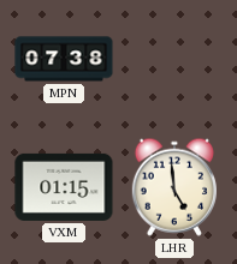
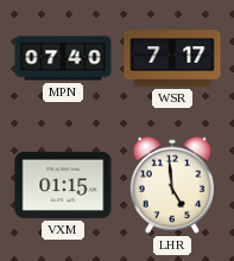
MPN: 07:38 -> 07:40
WSR: none -> 7:17
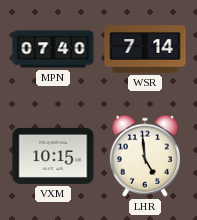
WSR: 7:17 -> 7:14
VXM: 01:15 -> 10:15
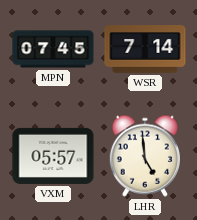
MPN: 07:40 -> 07:45
VXM: 10:15 -> 05:57
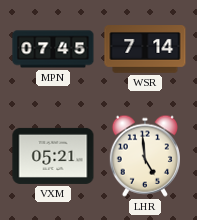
VXM: 05:57 -> 05:21
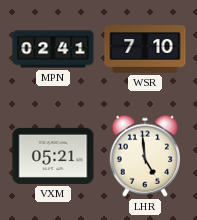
MPN: 07:45 -> 02:41
WSR: 7:14 -> 7:10
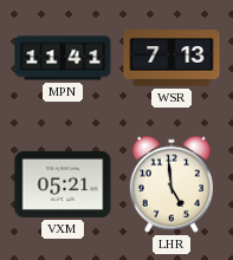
MPN: 02:41 -> 11:41
WSR: 7:10 -> 7:13
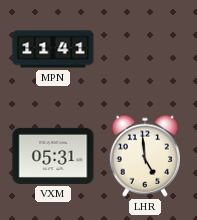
WSR: 7:13 -> none
VXM: 05:21 -> 05:31
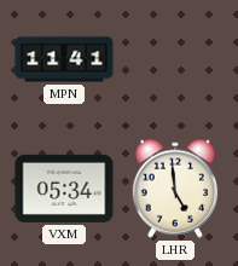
VXM: 05:31 -> 05:34
